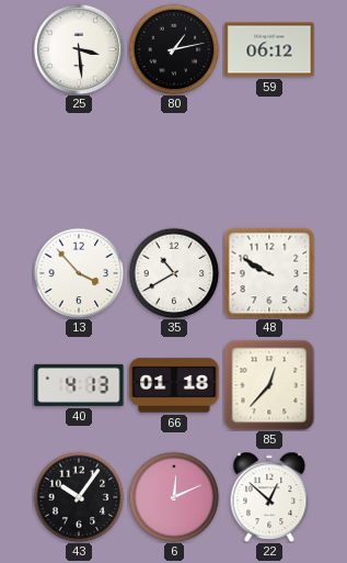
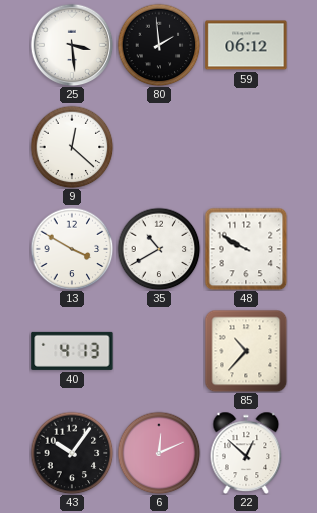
80: 1:13 -> 1:59
9: none -> 12:22
13: 3:53 -> 3:50
66: 01:18 -> none
85: 12:37 -> 10:37
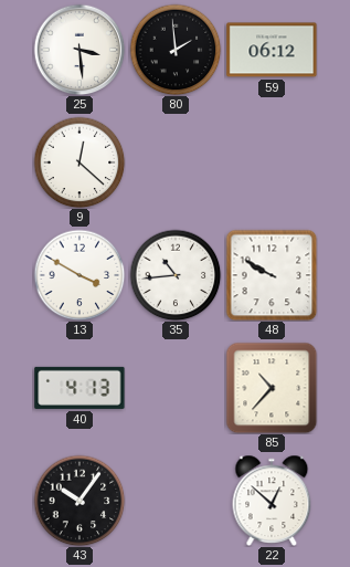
35: 10:40 -> 10:44
6: 12:11 -> none
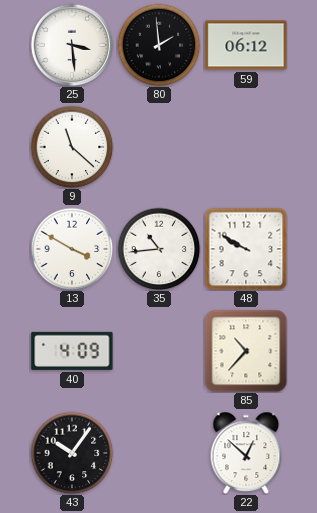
9: 12:22 -> 11:22
40: 4:13 -> 4:09
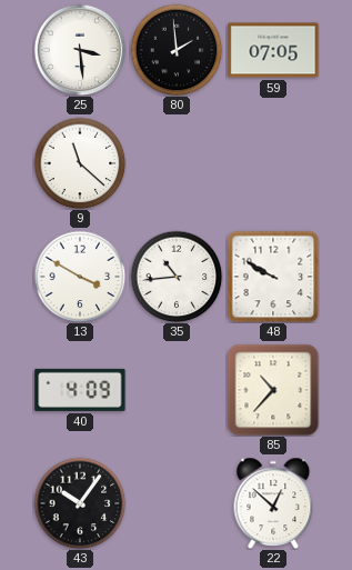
59: 06:12 -> 07:05
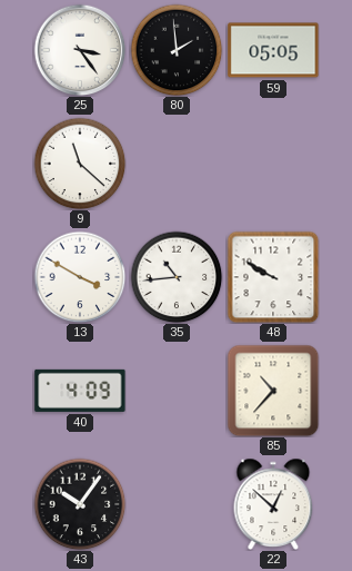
25: 3:29 -> 3:24
59: 07:05 -> 05:05
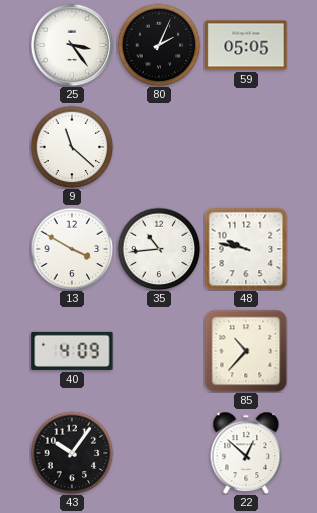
80: 1:59 -> 2:04
48: 9:50 -> 9:47
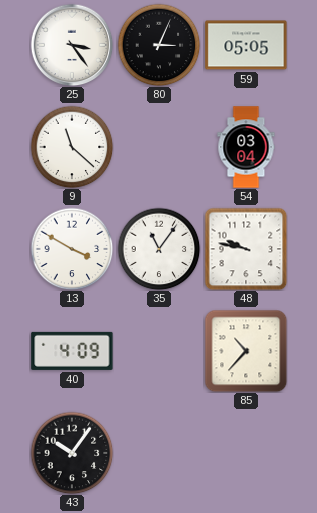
80: 2:04 -> 3:04
54: none -> 03:04
35: 10:44 -> 11:06
22: 12:52 -> none
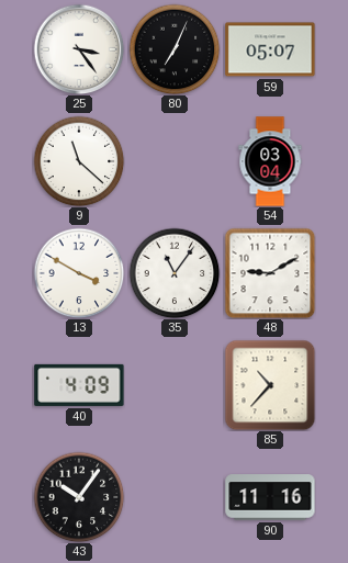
80: 3:04 -> 7:04
59: 05:05 -> 05:07
48: 9:47 -> 9:10
90: none -> 11:16
